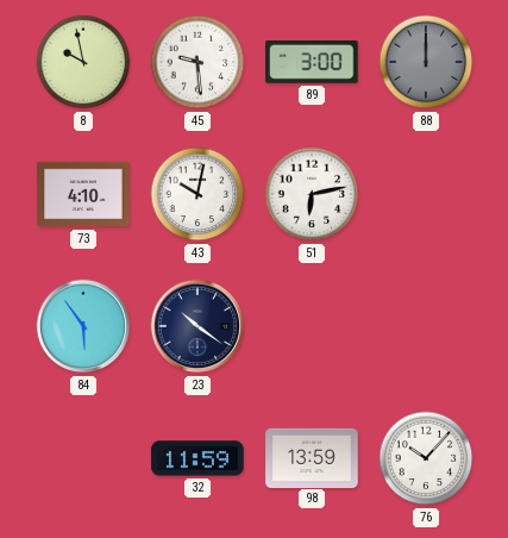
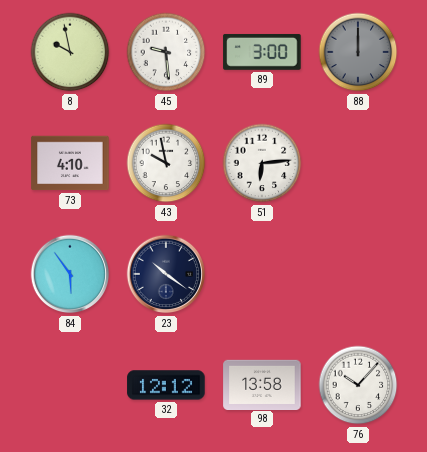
43: 10:02 -> 9:58
51: 6:13 -> 6:14
32: 11:59 -> 12:12
98: 13:59 -> 13:58
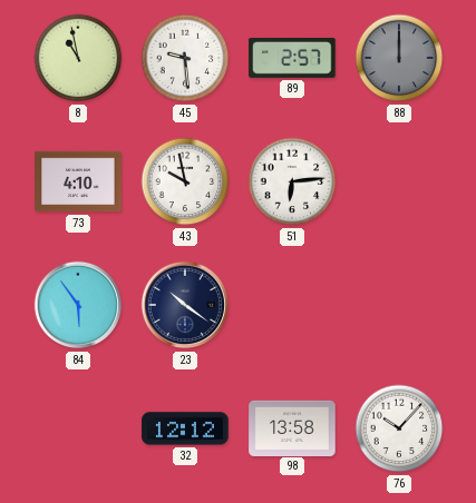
8: 9:58 -> 10:58
89: 3:00 -> 2:57
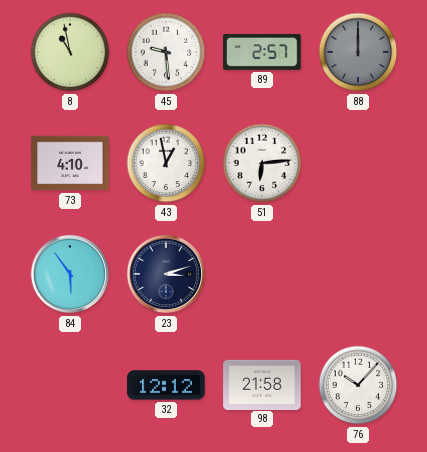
43: 9:58 -> 12:58
23: 10:21 -> 3:12
98: 13:58 -> 21:58
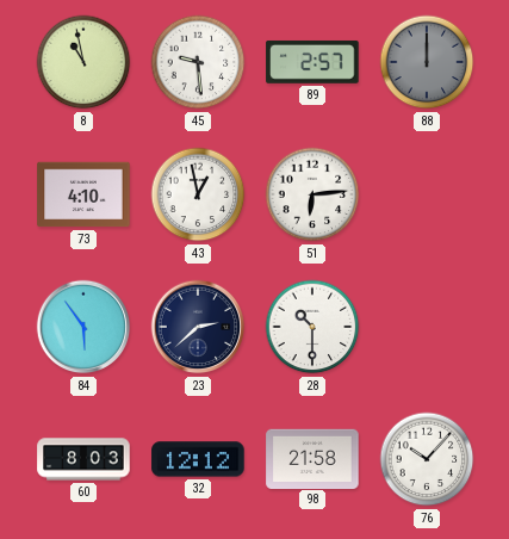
23: 3:12 -> 2:38
28: none -> 10:30
60: none -> 8:03
